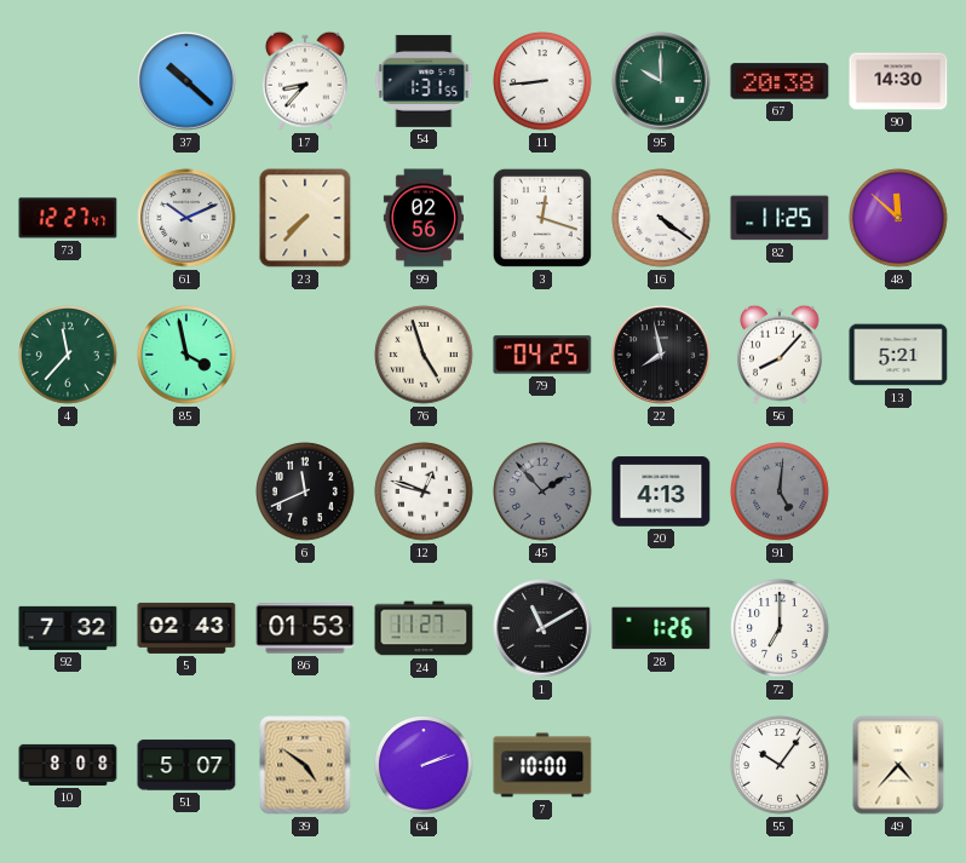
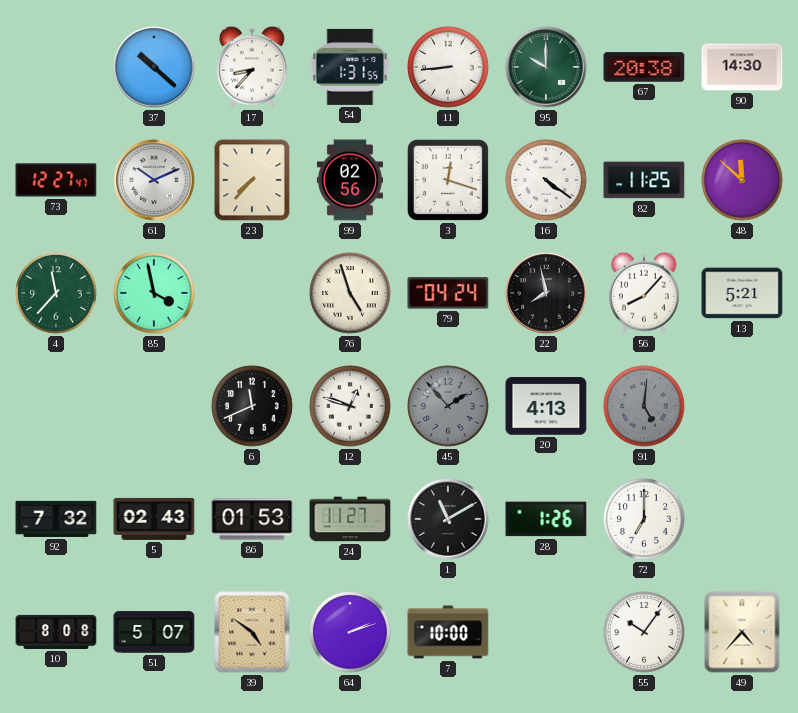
79: 04:25 -> 04:24
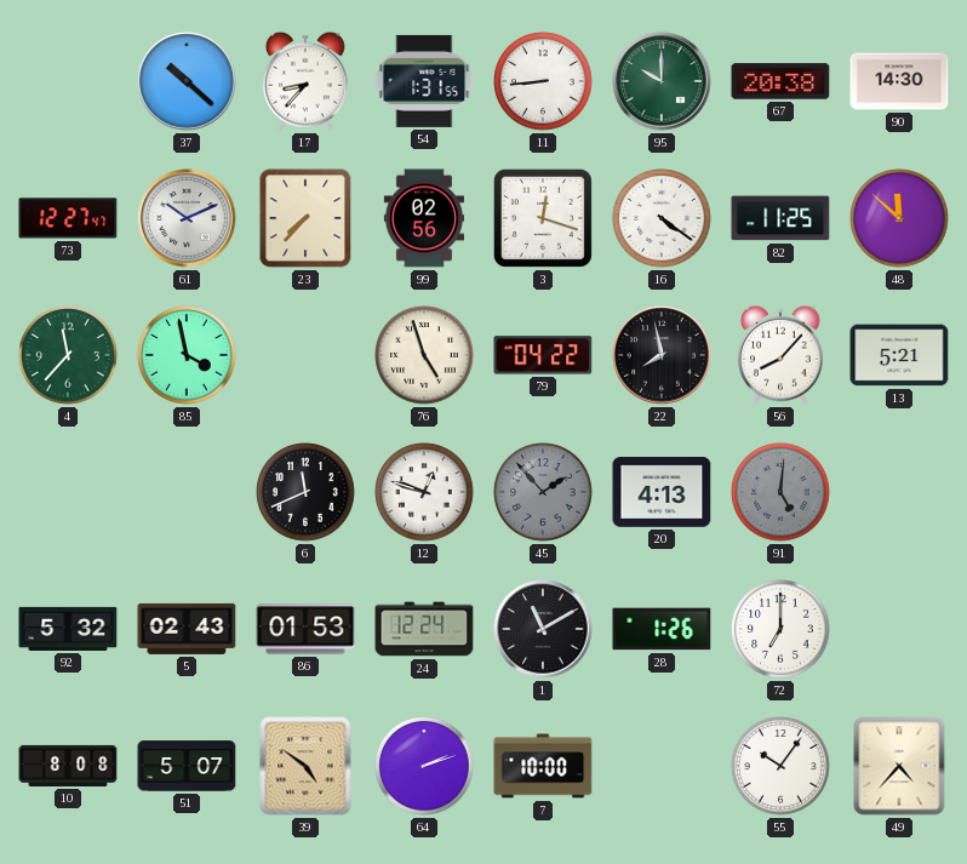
79: 04:24 -> 04:22
92: 7:32 -> 5:32
24: 11:27 -> 12:24
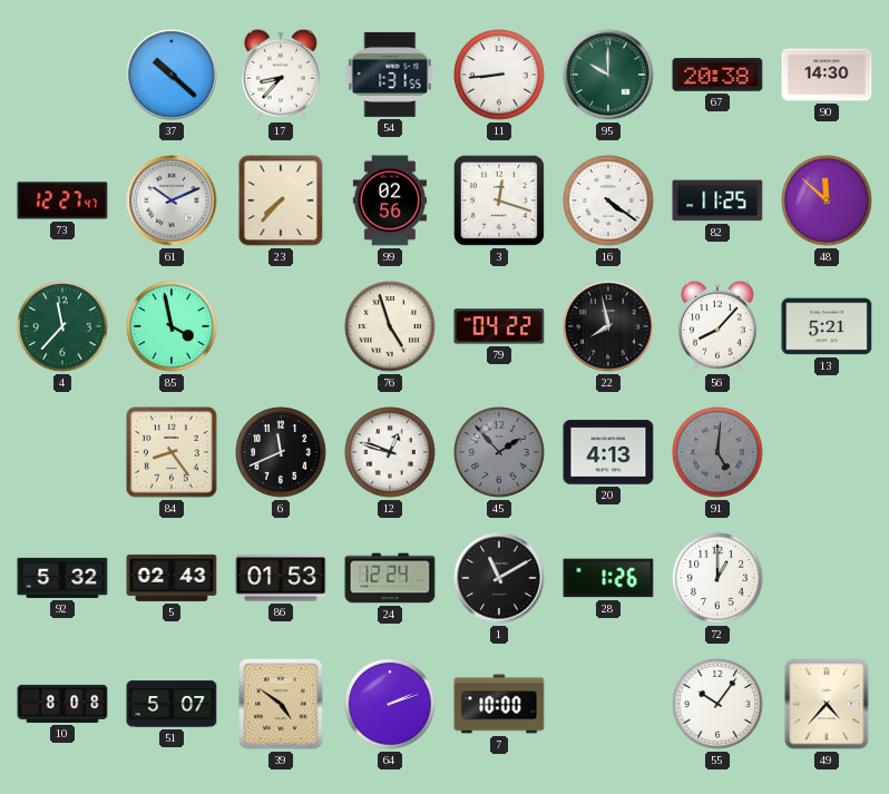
84: none -> 8:24
72: 7:00 -> 1:00
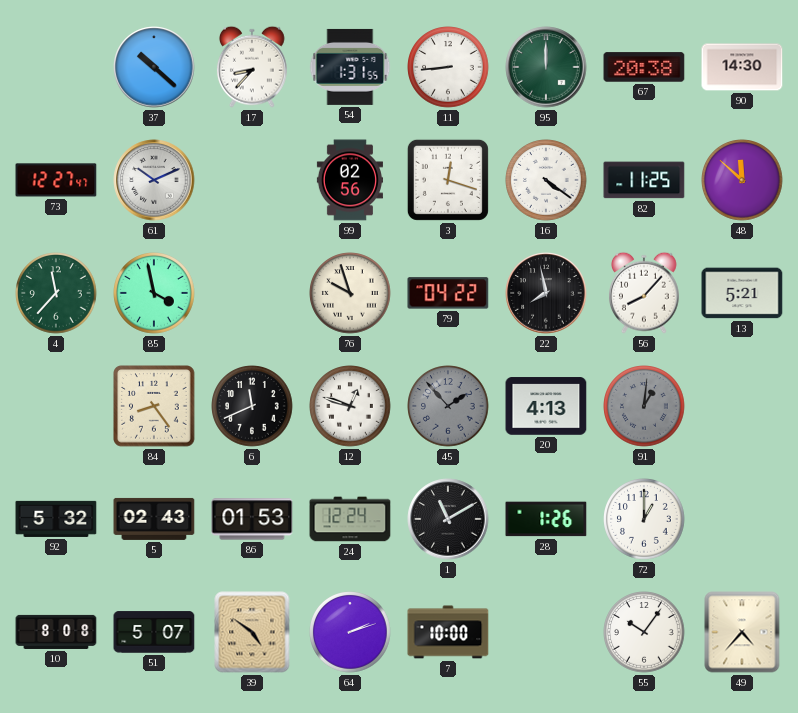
95: 10:00 -> 12:00
23: 7:37 -> none
76: 4:57 -> 9:57
91: 5:01 -> 1:01
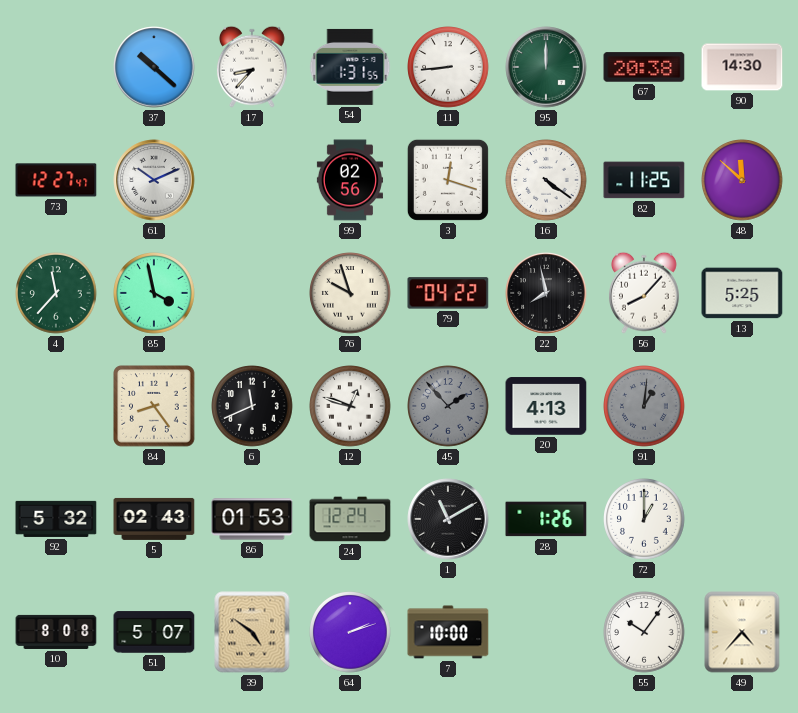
13: 5:21 -> 5:25
